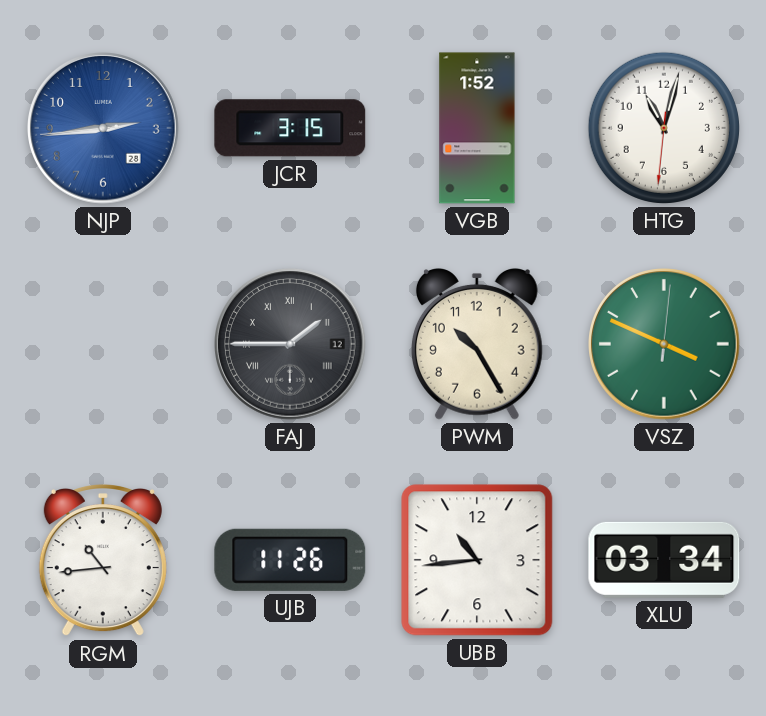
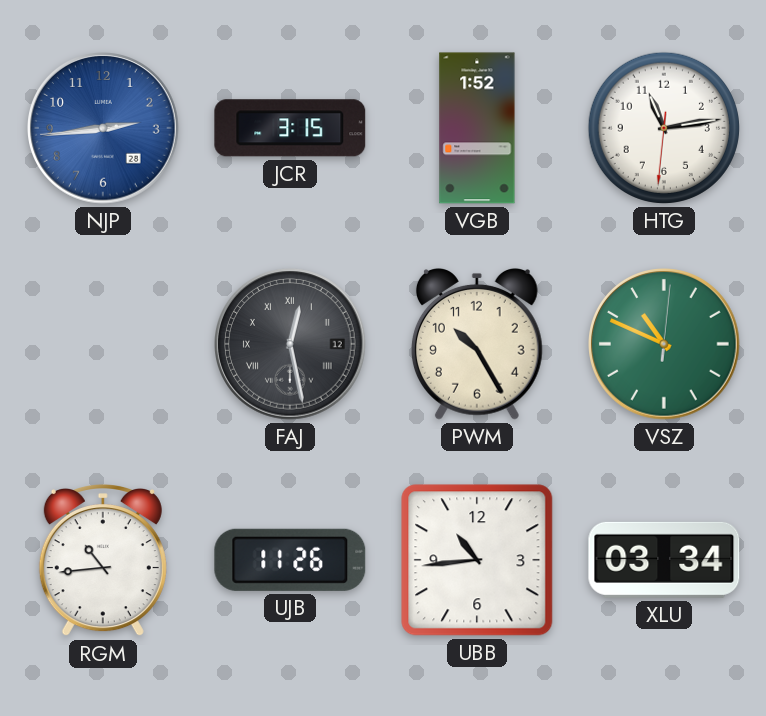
HTG: 11:02 -> 11:13
FAJ: 1:45 -> 12:28
VSZ: 3:49 -> 10:49
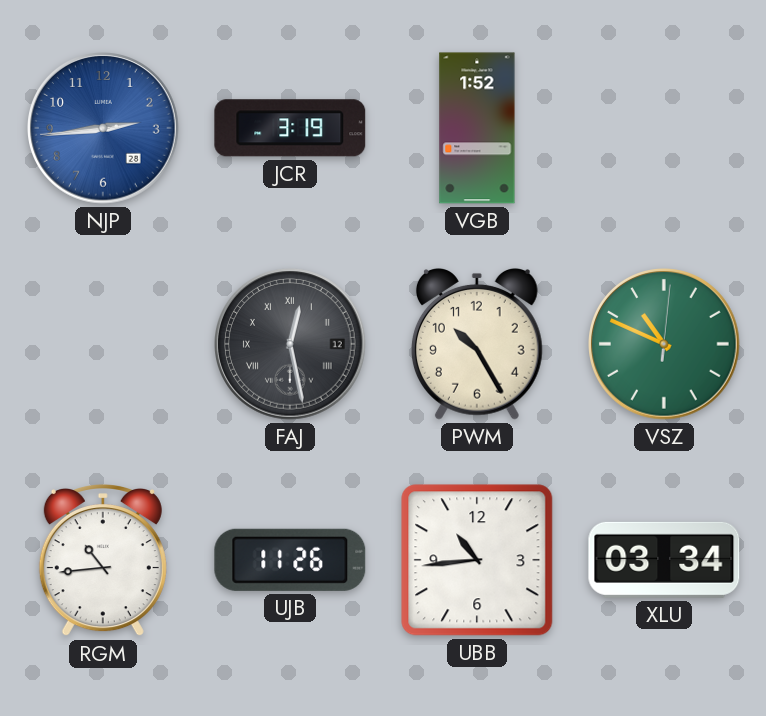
JCR: 3:15 -> 3:19
HTG: 11:13 -> none
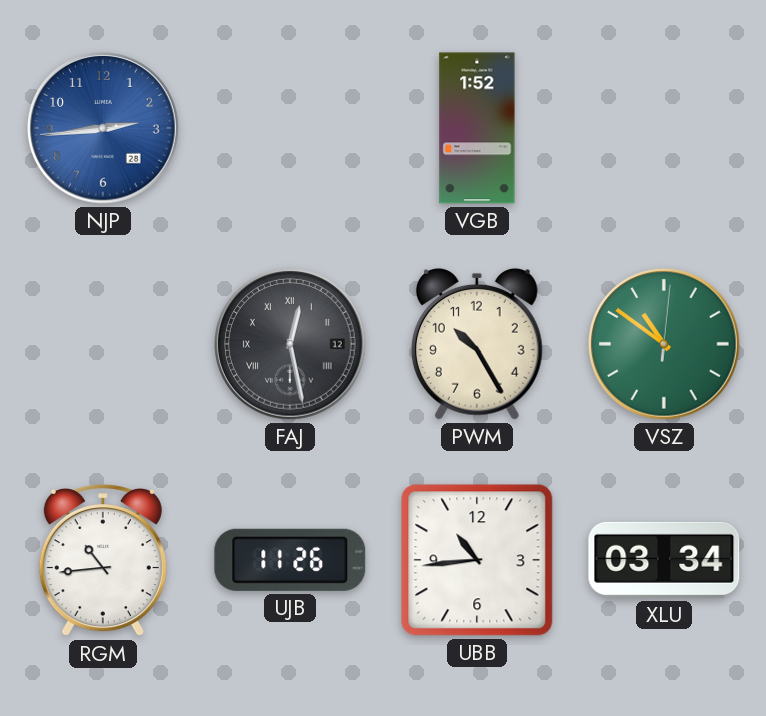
JCR: 3:19 -> none
VSZ: 10:49 -> 10:51
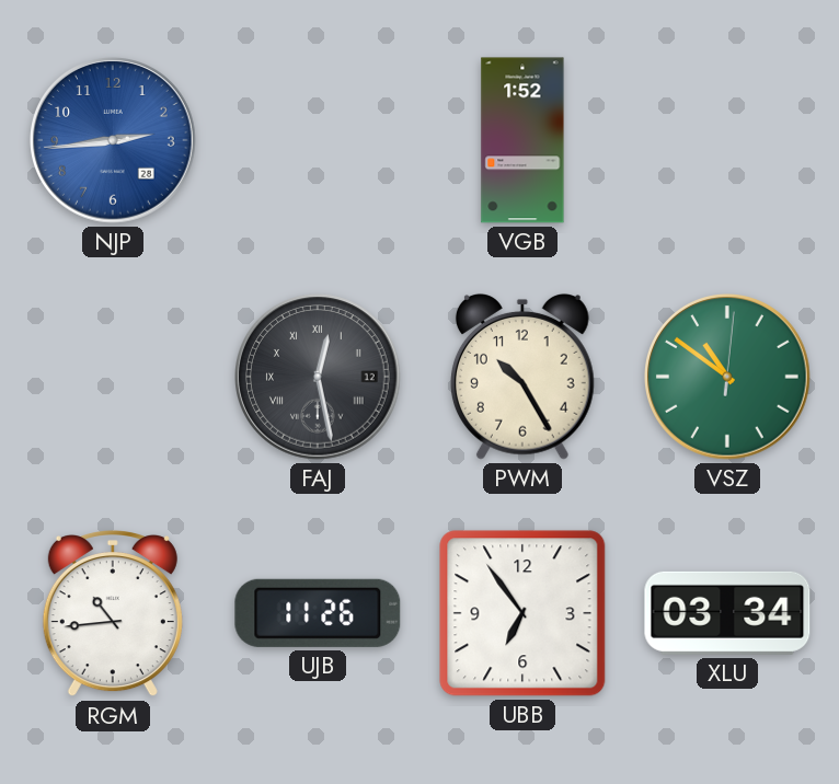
UBB: 10:44 -> 6:54
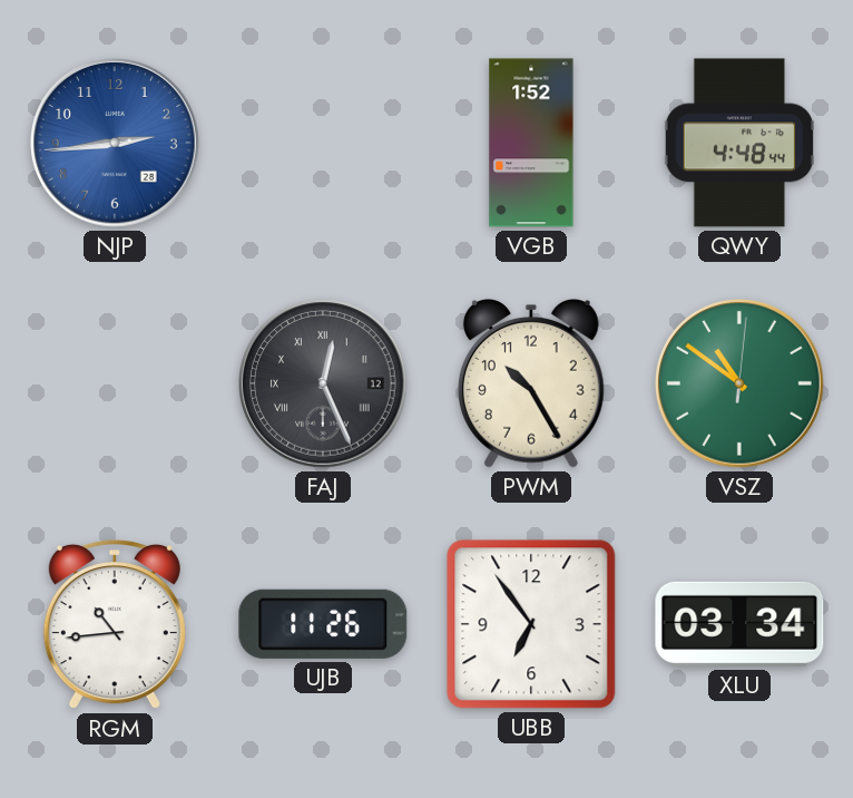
QWY: none -> 4:48
FAJ: 12:28 -> 12:26
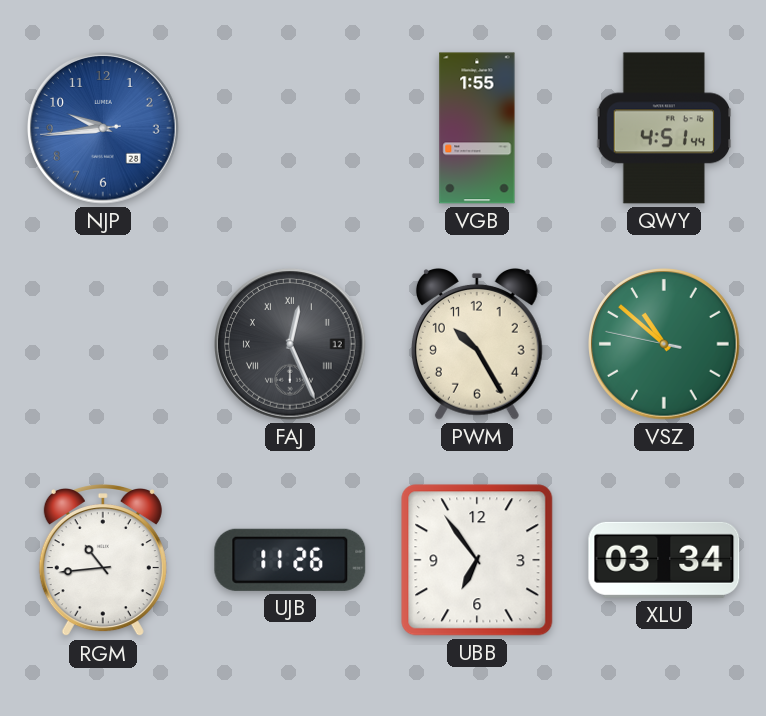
NJP: 2:43 -> 9:43
VGB: 1:52 -> 1:55
QWY: 4:48 -> 4:51
VSZ: 10:51:01 -> 10:51:47
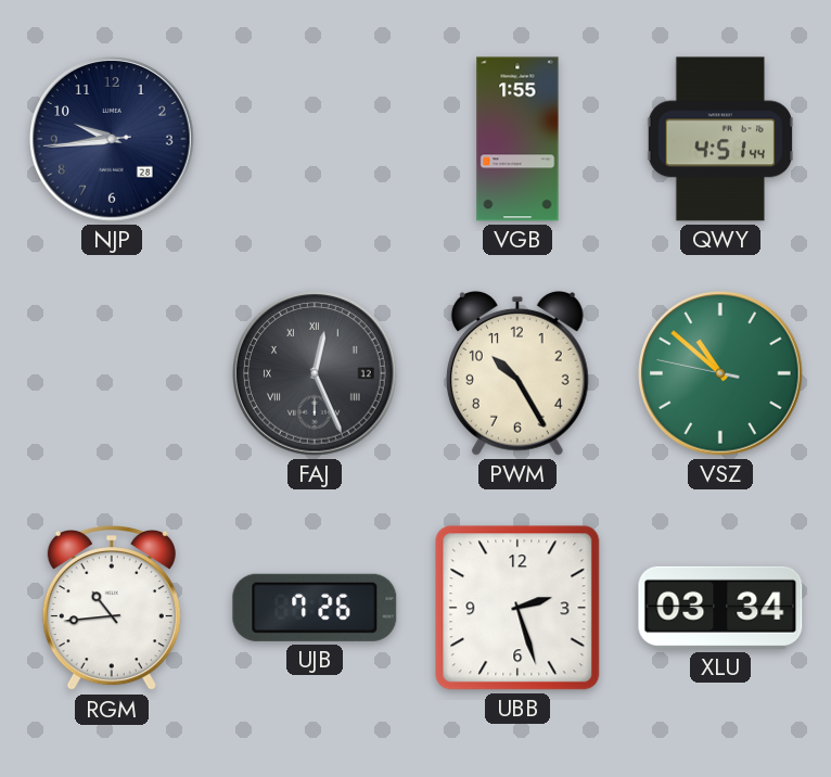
NJP dial: blue -> navy
UJB: 11:26 -> 7:26
UBB: 6:54 -> 2:27
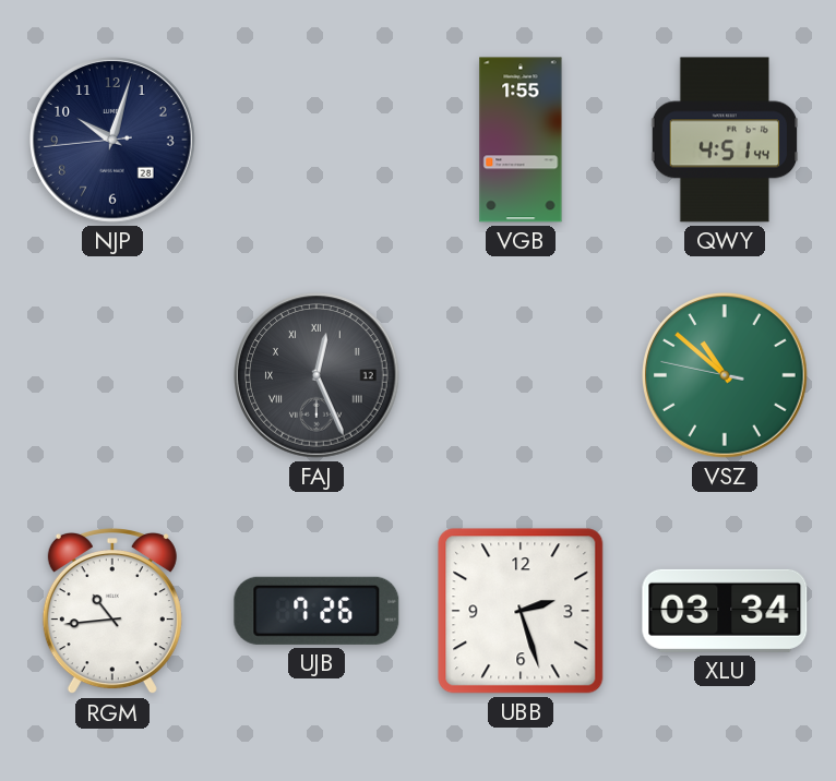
NJP: 9:43 -> 10:02
PWM: 10:25 -> none
